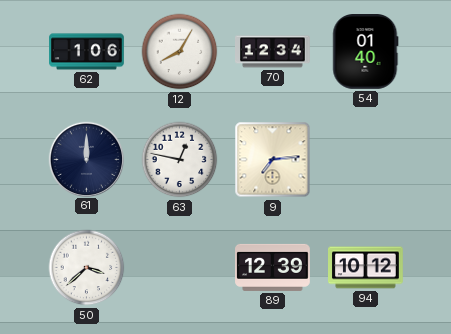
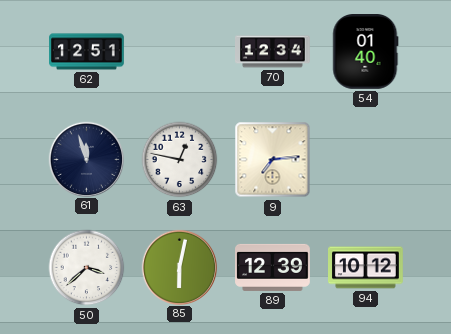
62: 1:06 -> 12:51
12: 8:05 -> none
61: 12:00 -> 11:57
85: none -> 6:02
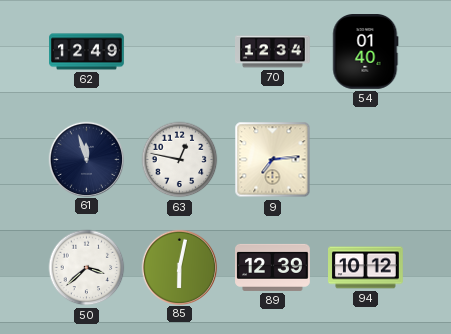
62: 12:51 -> 12:49
